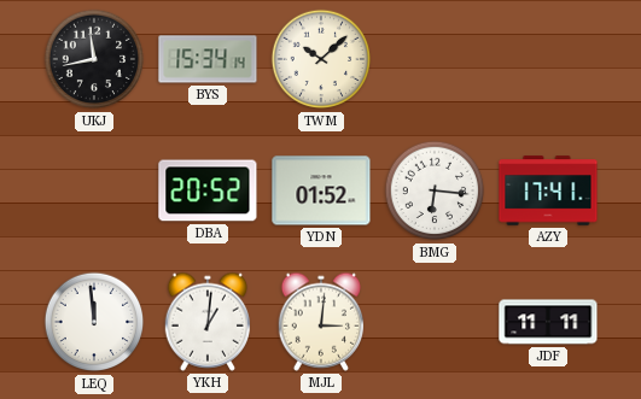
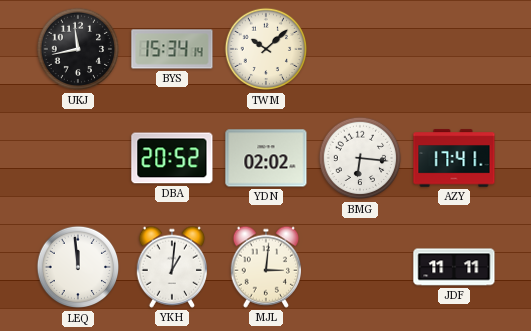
YDN: 01:52 -> 02:02
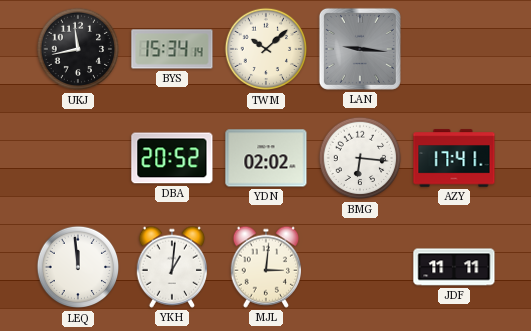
LAN: none -> 9:16
